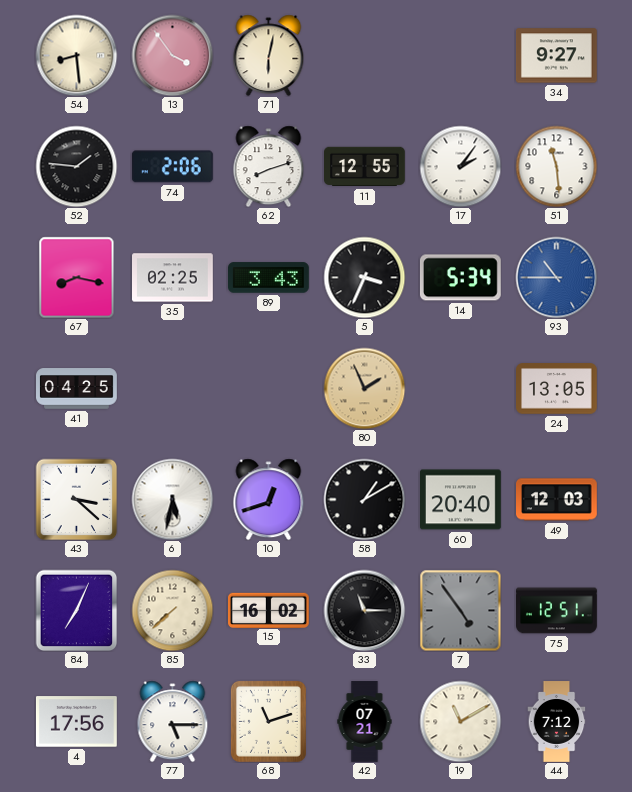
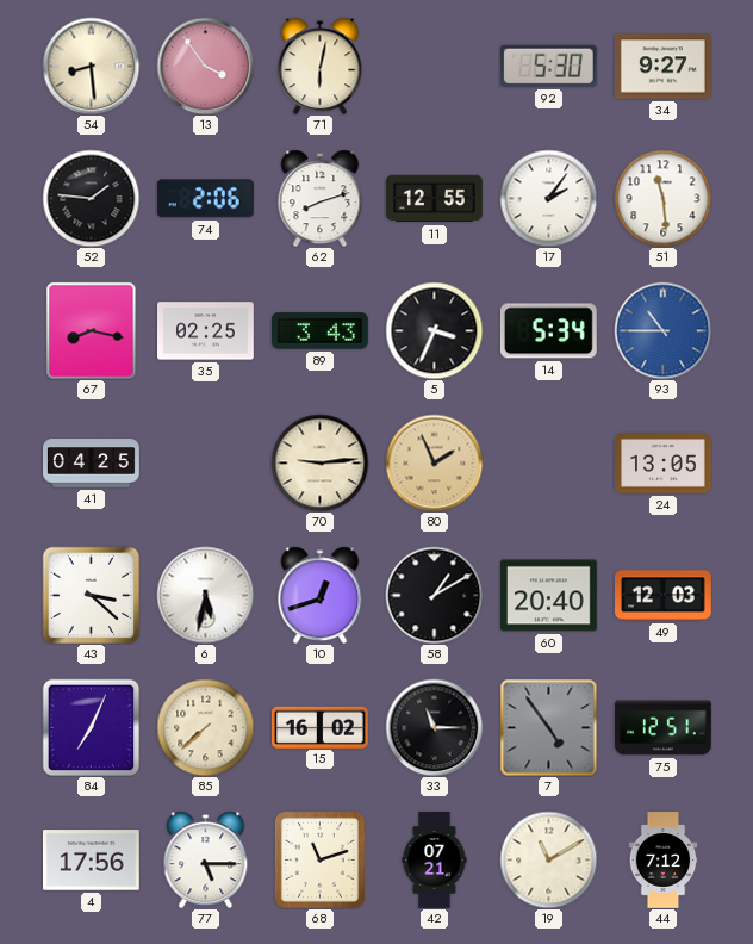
92: none -> 5:30
70: none -> 9:14
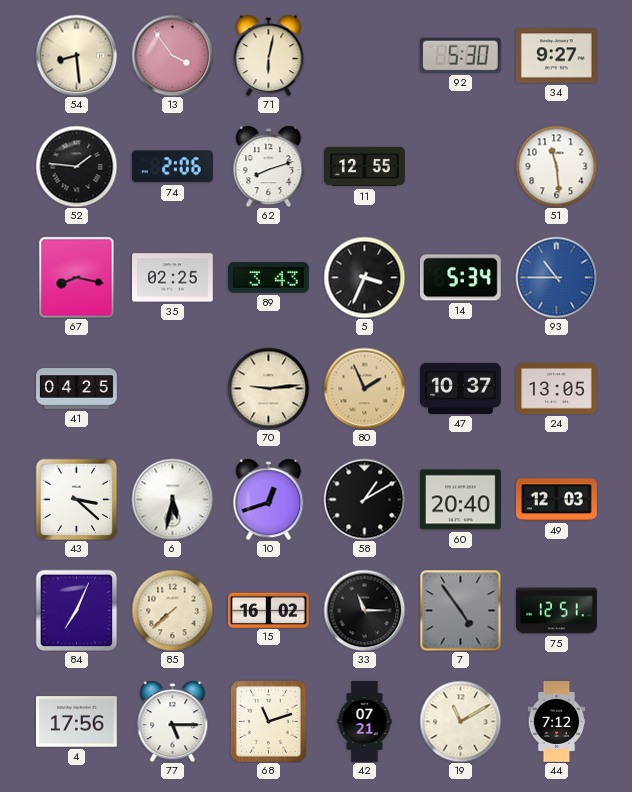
17: 2:06 -> none
47: none -> 10:37
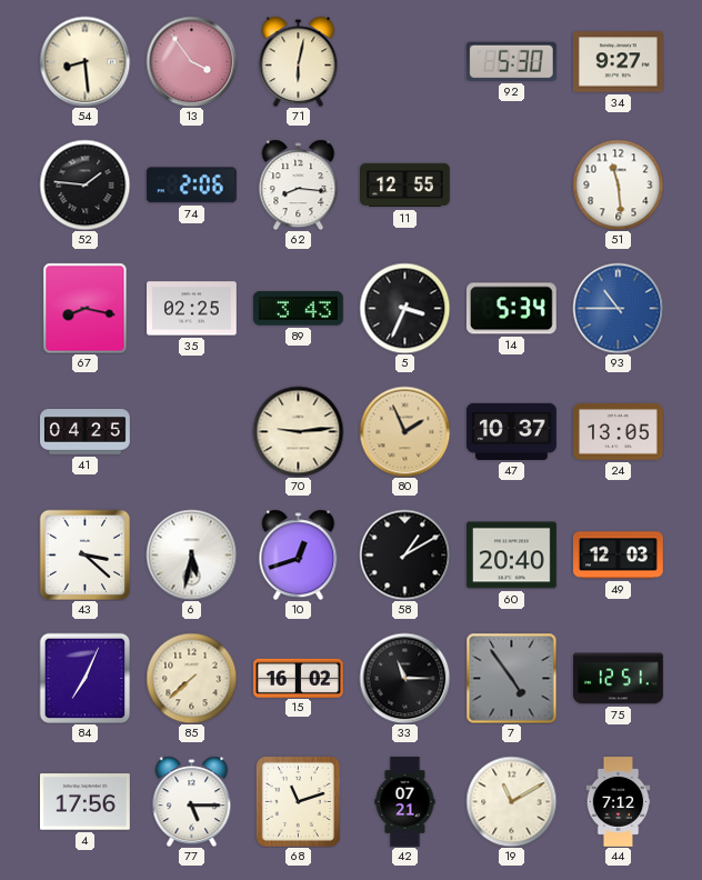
62: 8:12 -> 8:16
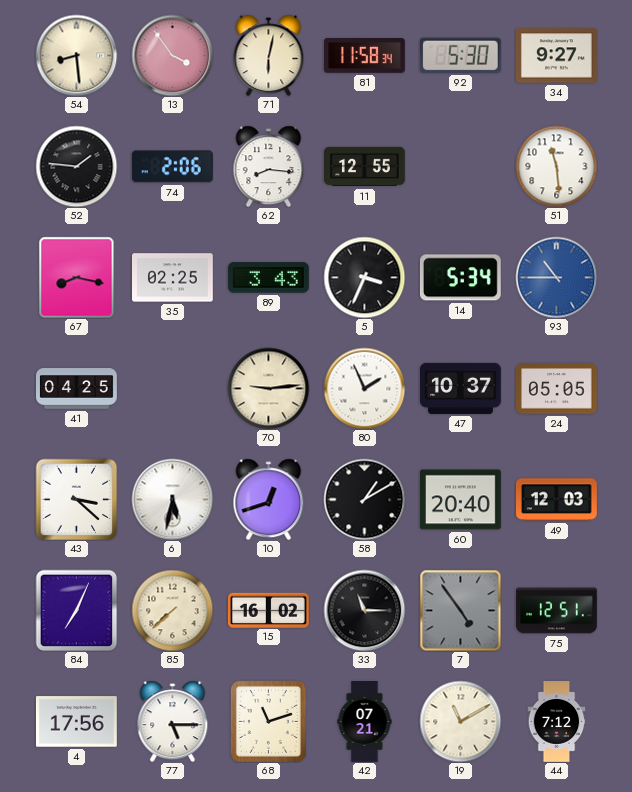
81: none -> 11:58
80 dial: champagne -> white
24: 13:05 -> 05:05
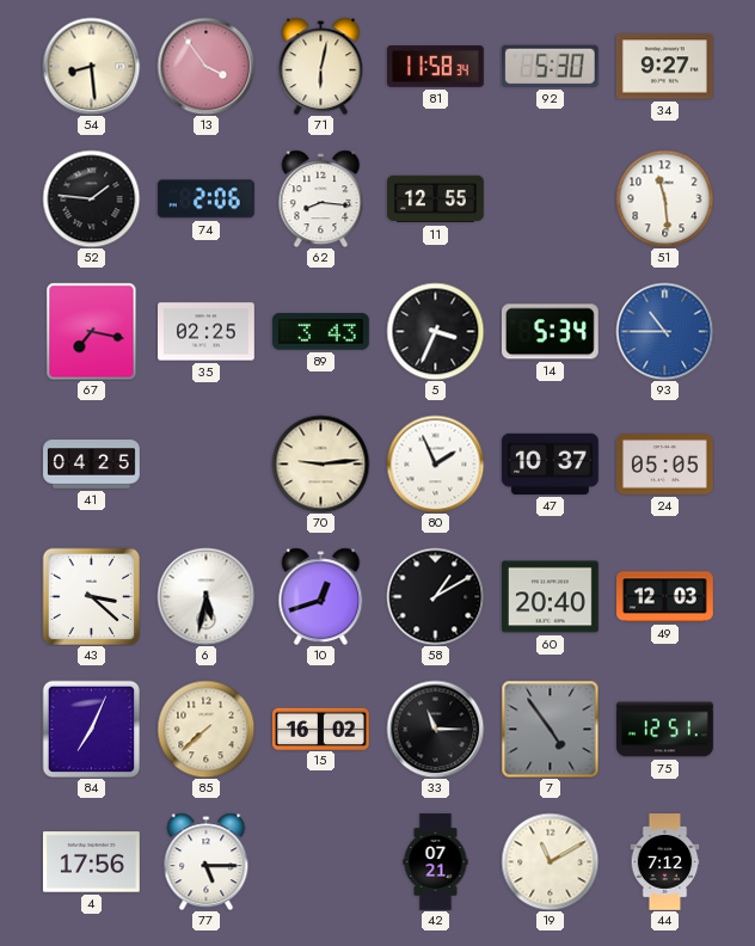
67: 8:17 -> 7:17
68: 11:12 -> none
